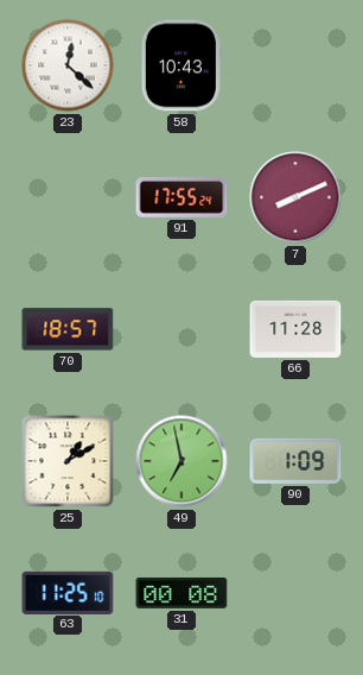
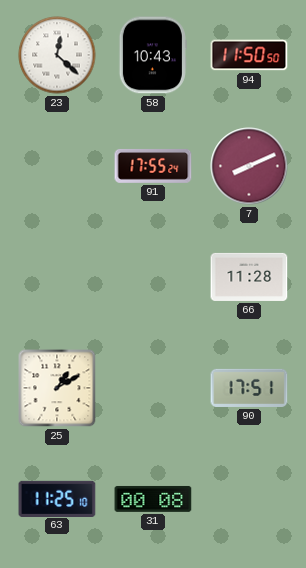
94: none -> 11:50
70: 18:57 -> none
49: 6:58 -> none
90: 1:09 -> 17:51
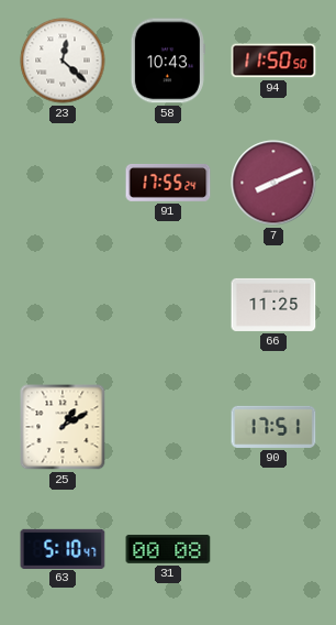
66: 11:28 -> 11:25
63: 11:25 -> 5:10
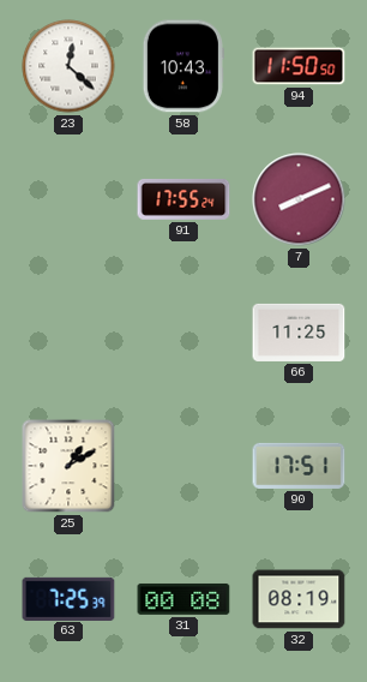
63: 5:10 -> 7:25
32: none -> 08:19
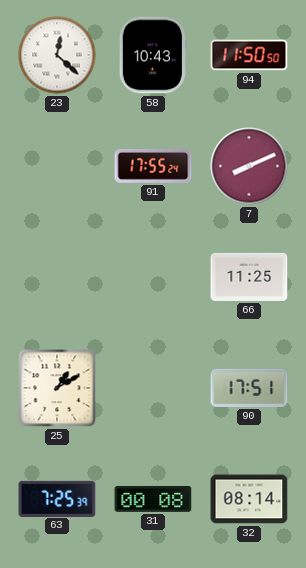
32: 08:19 -> 08:14
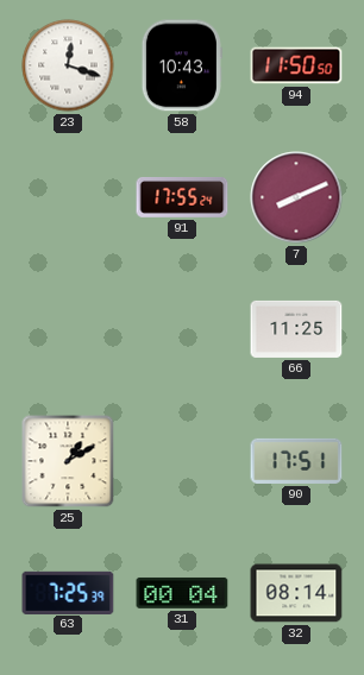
23: 12:22 -> 12:18
31: 00:08 -> 00:04
